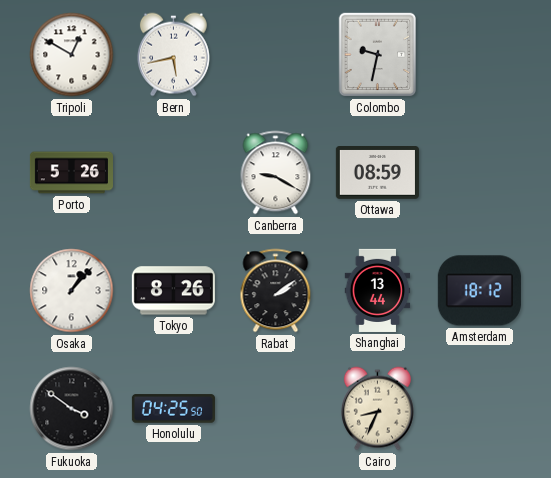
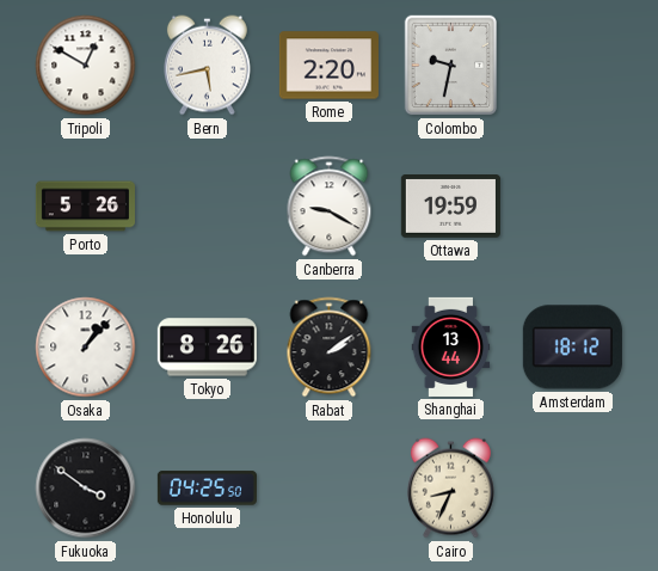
Rome: none -> 2:20
Ottawa: 08:59 -> 19:59
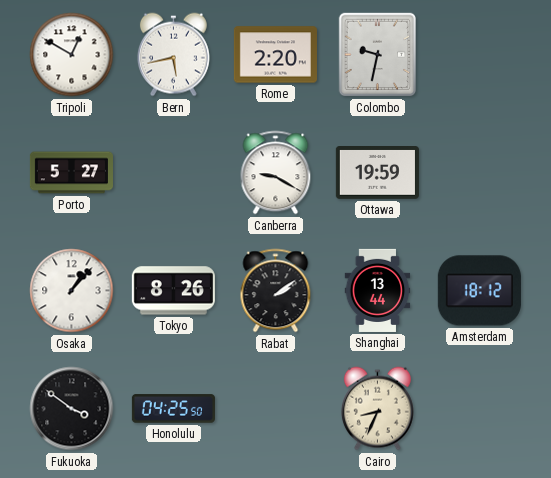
Porto: 5:26 -> 5:27
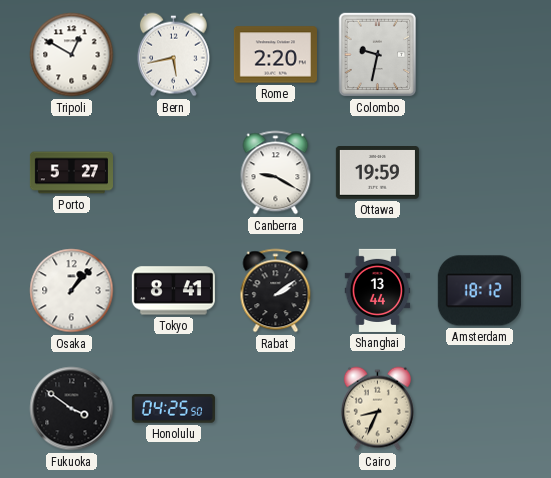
Tokyo: 8:26 -> 8:41
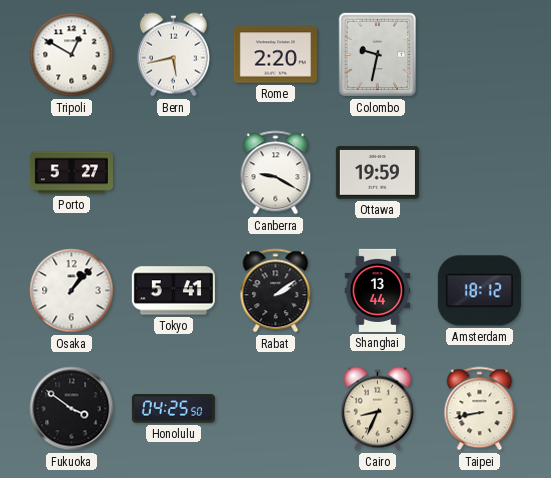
Tokyo: 8:41 -> 5:41
Taipei: none -> 8:43
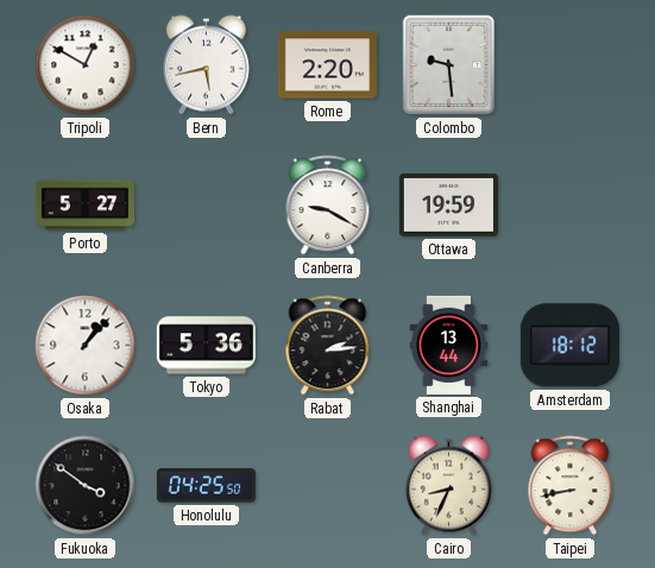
Colombo: 9:32 -> 9:29
Tokyo: 5:41 -> 5:36
Rabat: 2:09 -> 2:14
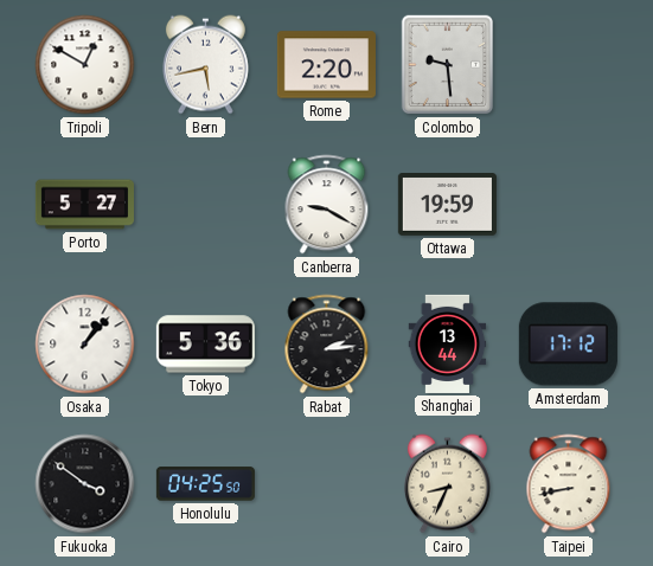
Amsterdam: 18:12 -> 17:12
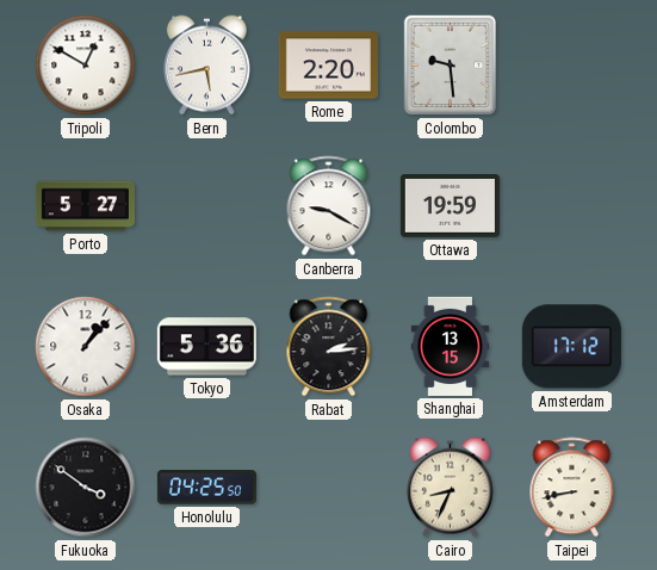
Shanghai: 13:44 -> 13:15
